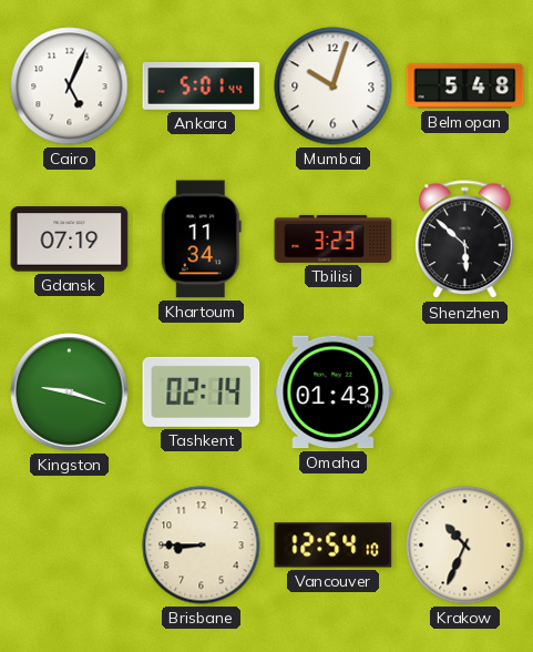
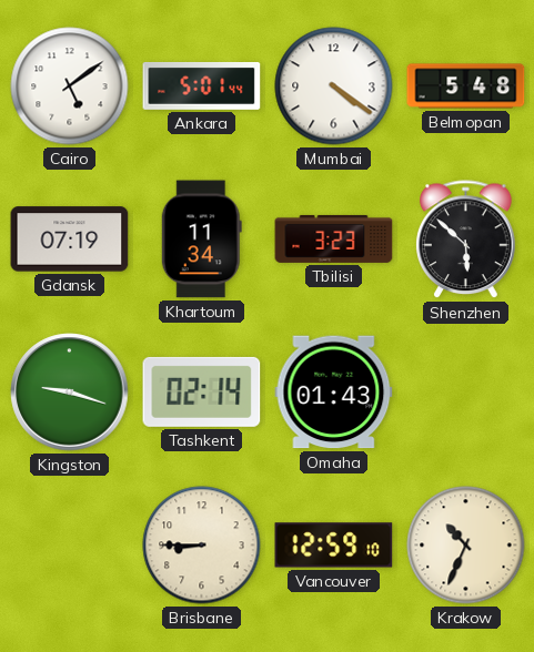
Cairo: 5:04 -> 5:09
Mumbai: 10:03 -> 4:21
Vancouver: 12:54 -> 12:59
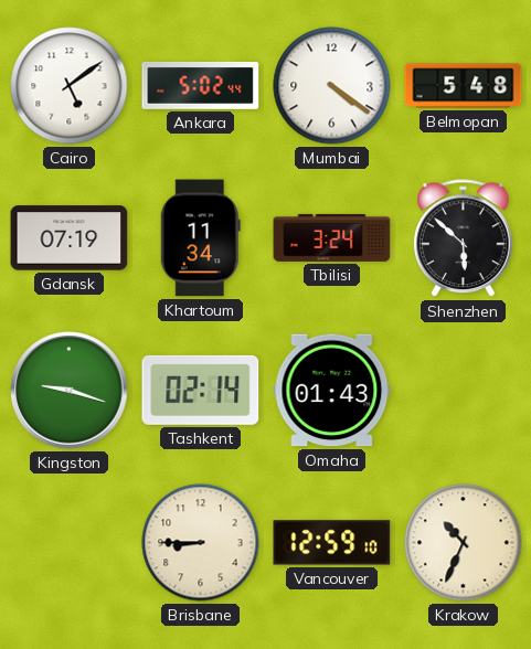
Ankara: 5:01 -> 5:02
Tbilisi: 3:23 -> 3:24
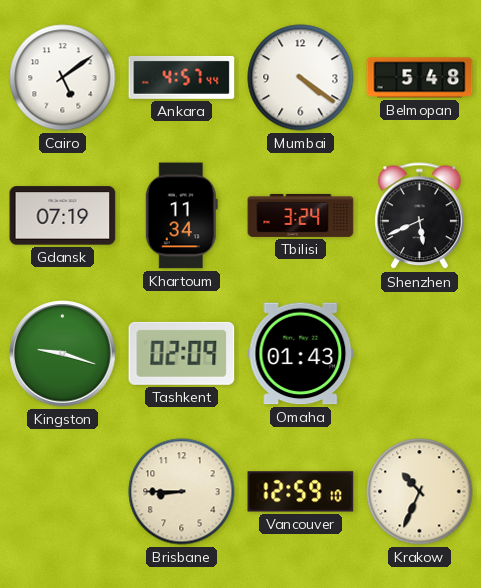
Ankara: 5:02 -> 4:57
Shenzhen: 5:52 -> 5:41
Tashkent: 02:14 -> 02:09
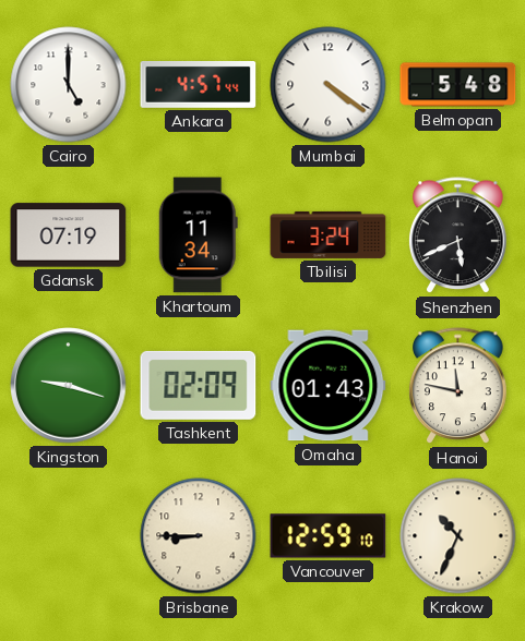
Cairo: 5:09 -> 5:00
Hanoi: none -> 11:47
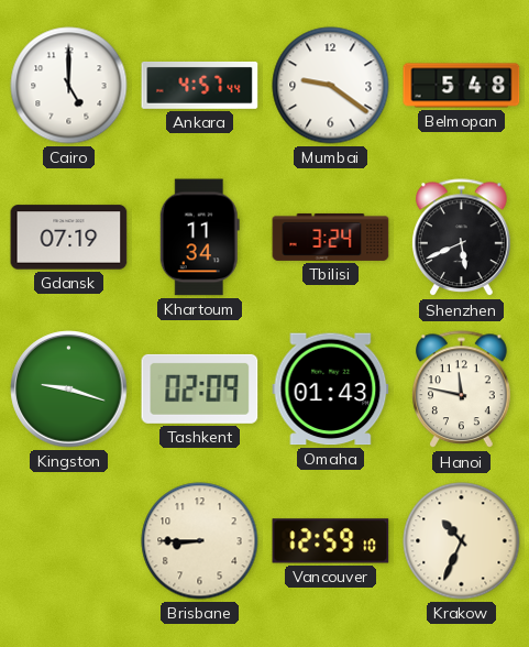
Mumbai: 4:21 -> 9:21
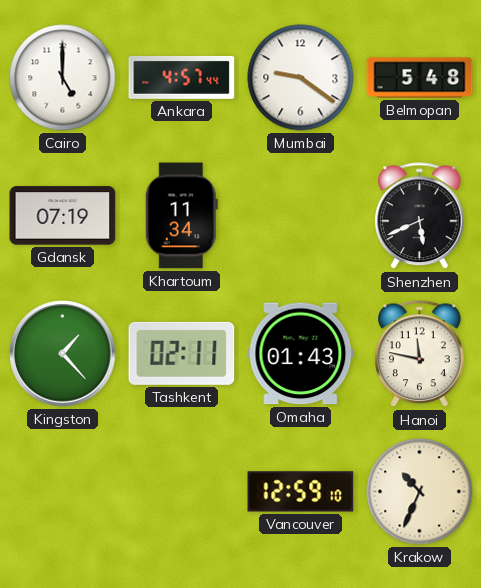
Tbilisi: 3:24 -> none
Kingston: 9:18 -> 1:23
Tashkent: 02:09 -> 02:11
Brisbane: 8:45 -> none
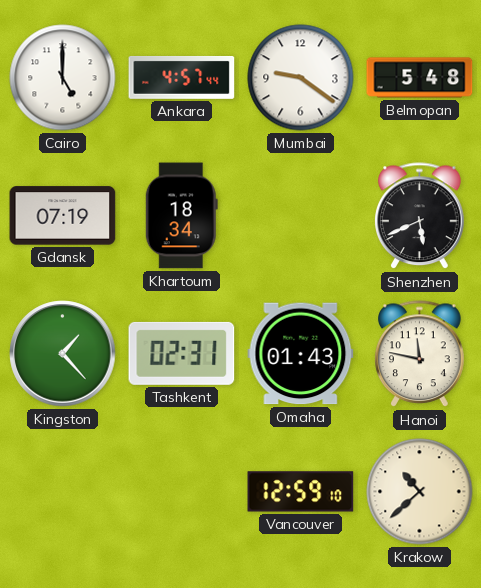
Khartoum: 11:34 -> 18:34
Tashkent: 02:11 -> 02:31
Krakow: 10:34 -> 10:38
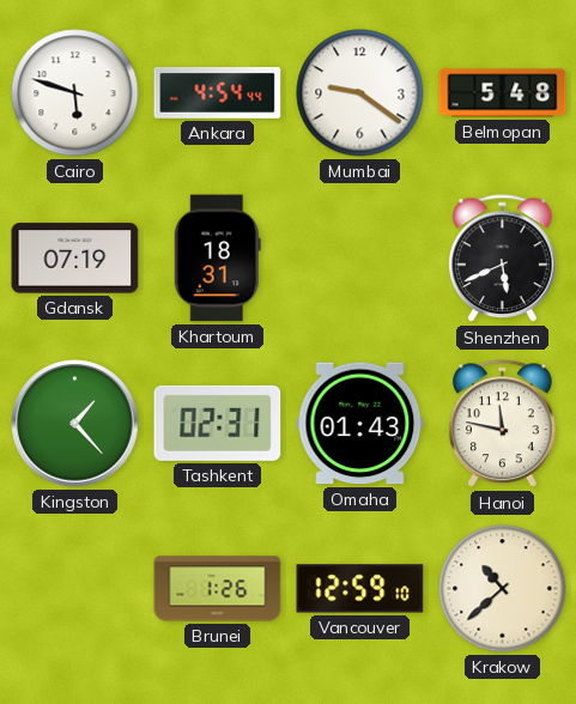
Cairo: 5:00 -> 5:48
Ankara: 4:57 -> 4:54
Khartoum: 18:34 -> 18:31
Brunei: none -> 1:26
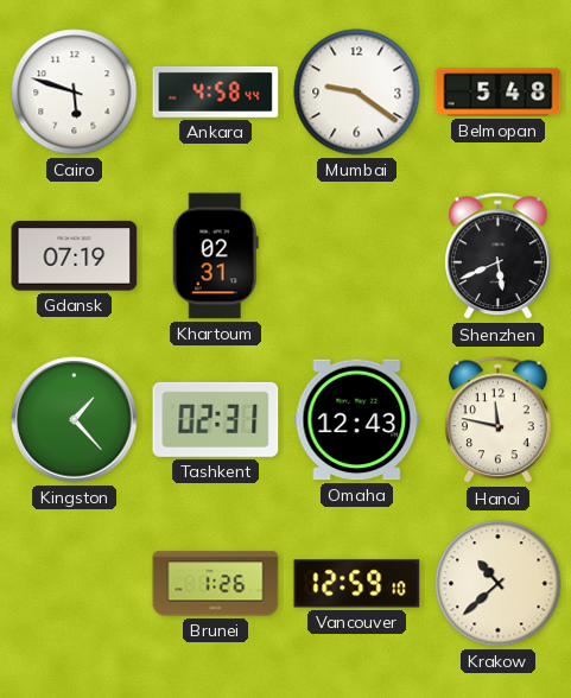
Ankara: 4:54 -> 4:58
Khartoum: 18:31 -> 02:31
Omaha: 01:43 -> 12:43
